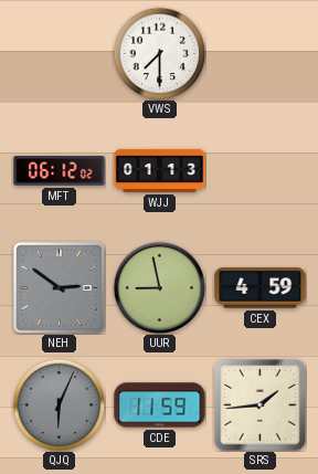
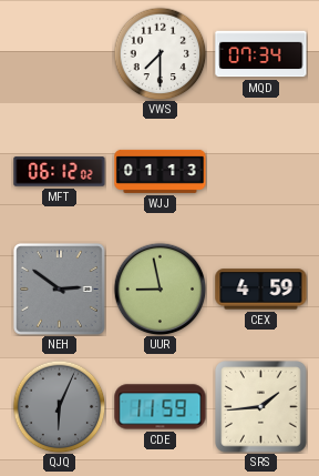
MQD: none -> 07:34
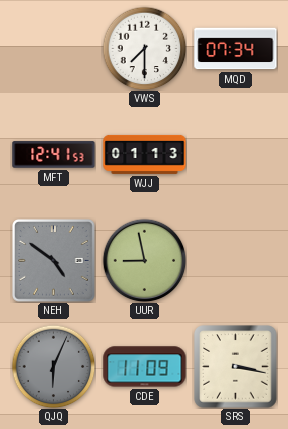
MFT: 06:12 -> 12:41
NEH: 2:51 -> 4:51
CEX: 4:59 -> none
CDE: 11:59 -> 11:09
SRS: 1:44 -> 3:17
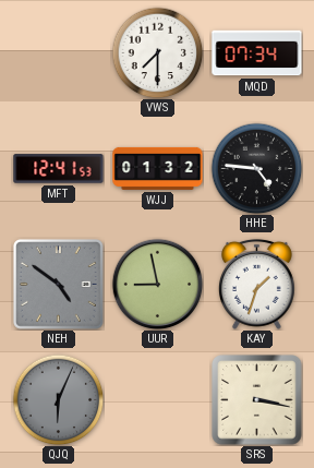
WJJ: 01:13 -> 01:32
HHE: none -> 4:46
KAY: none -> 1:33
CDE: 11:09 -> none
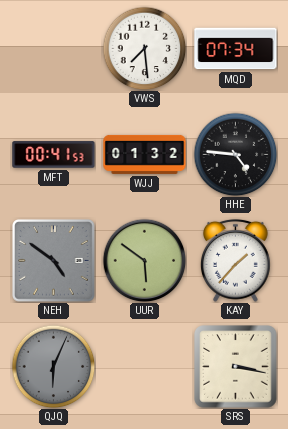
VWS: 7:30 -> 7:29
MFT: 12:41 -> 00:41
UUR: 8:58 -> 5:51
KAY: 1:33 -> 1:37
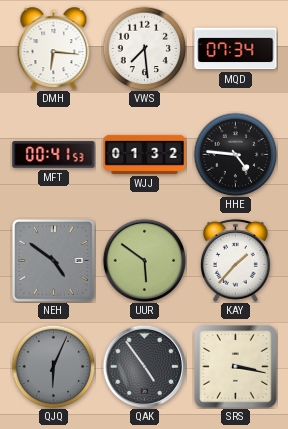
DMH: none -> 6:16
QAK: none -> 4:54
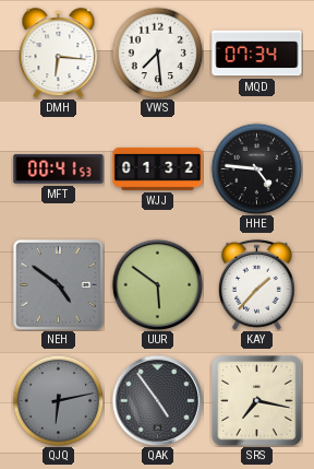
QJQ: 6:04 -> 6:13
SRS: 3:17 -> 7:17
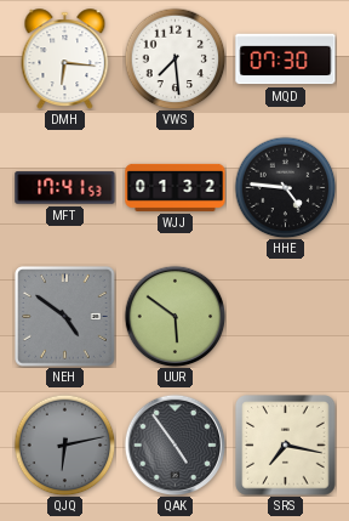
MQD: 07:34 -> 07:30
MFT: 00:41 -> 17:41
KAY: 1:37 -> none
